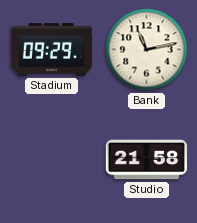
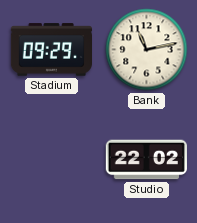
Studio: 21:58 -> 22:02
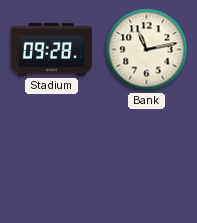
Stadium: 09:29 -> 09:28
Studio: 22:02 -> none
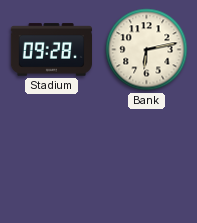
Bank: 11:13 -> 6:13
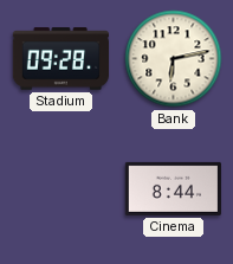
Cinema: none -> 8:44
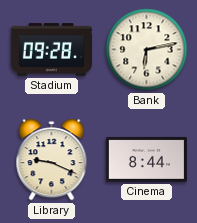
Library: none -> 9:19
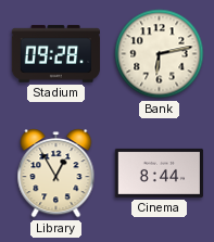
Library: 9:19 -> 12:55
